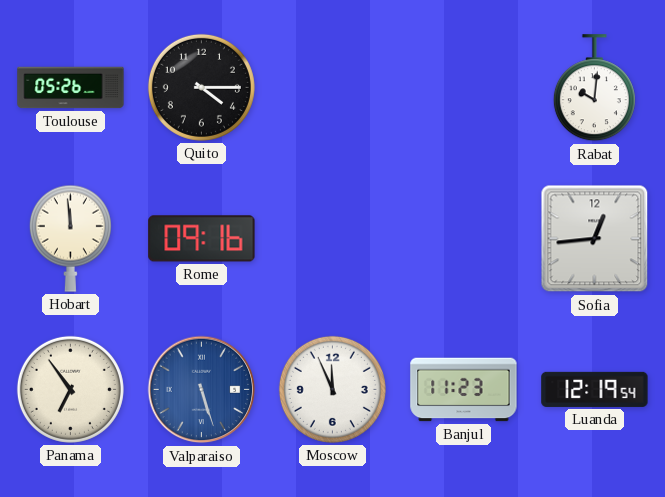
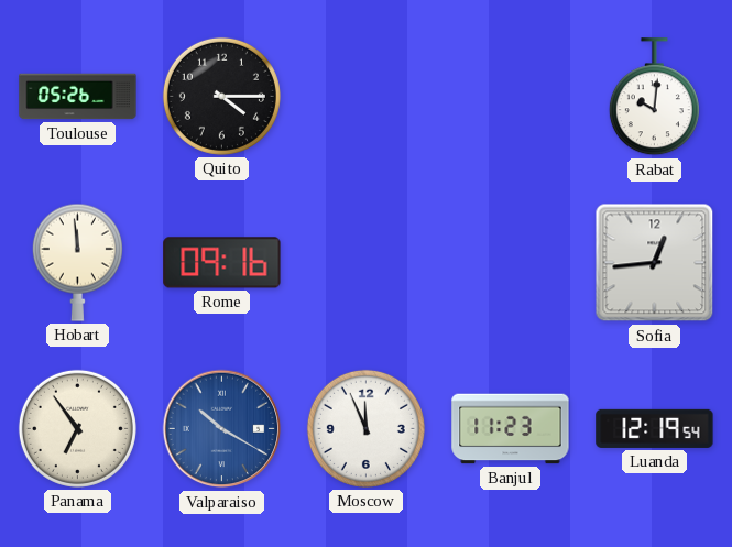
Valparaiso: 5:27 -> 10:20
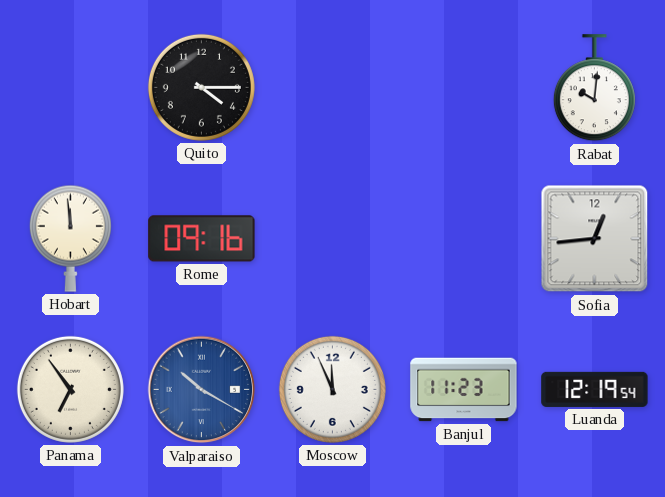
Toulouse: 05:26 -> none
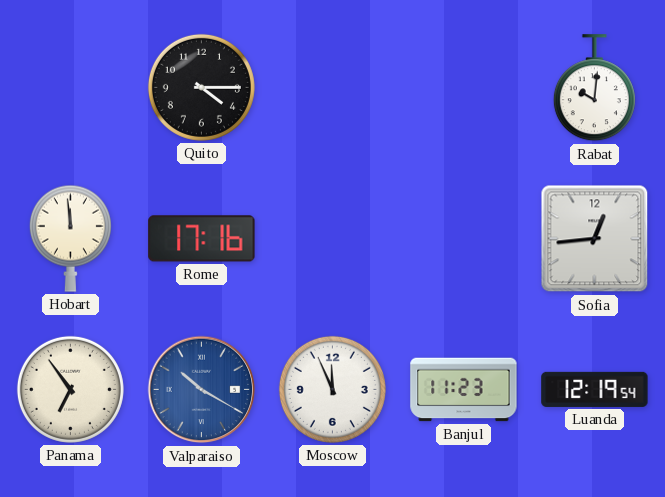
Rome: 09:16 -> 17:16
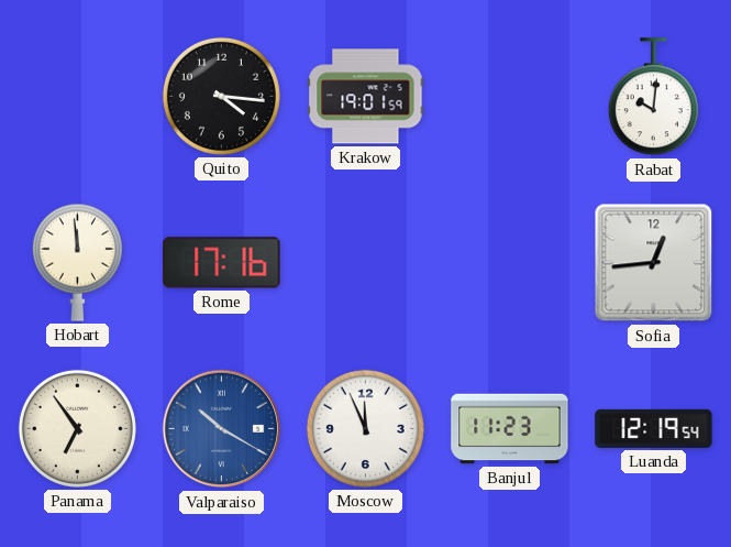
Quito: 4:15 -> 4:16
Krakow: none -> 19:01
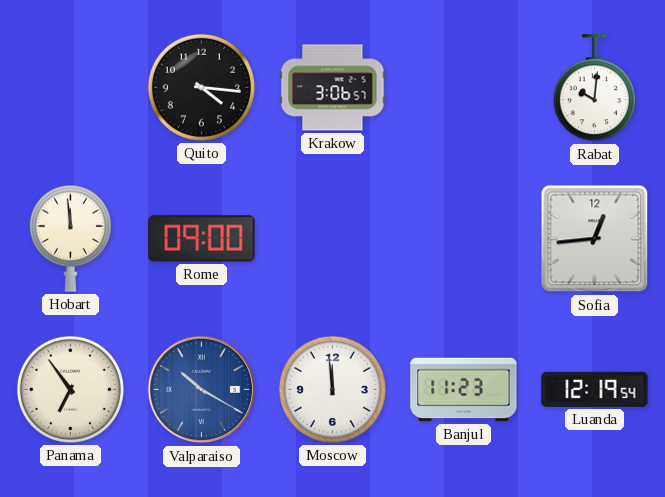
Krakow: 19:01 -> 3:06
Rome: 17:16 -> 09:00
Moscow: 11:56 -> 11:59
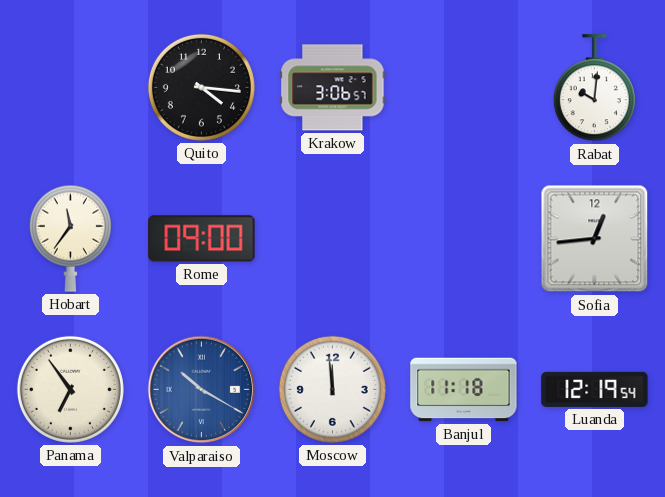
Hobart: 11:59 -> 11:36
Banjul: 11:23 -> 11:18
